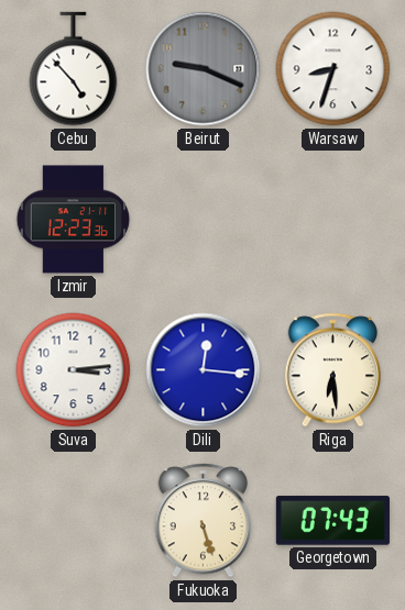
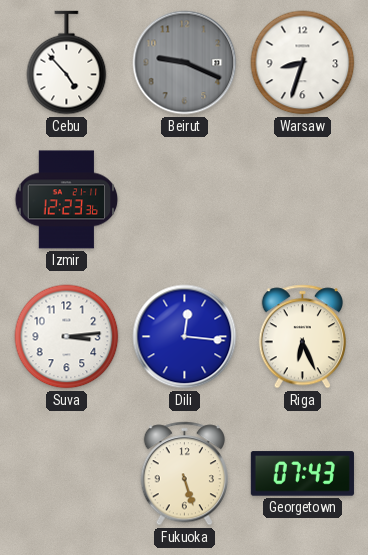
Riga: 6:29 -> 6:26
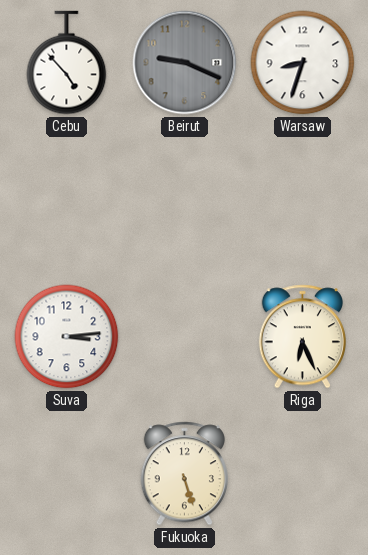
Izmir: 12:23 -> none
Dili: 12:16 -> none
Georgetown: 07:43 -> none
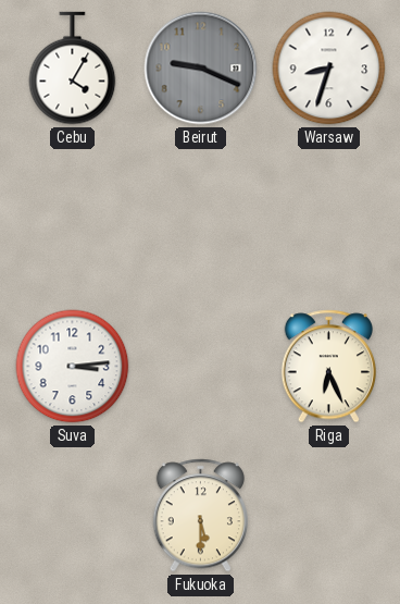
Cebu: 4:53 -> 4:05
Fukuoka: 5:27 -> 5:30
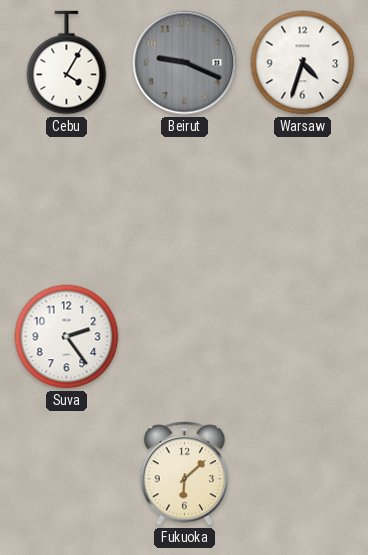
Warsaw: 8:33 -> 4:33
Suva: 3:14 -> 2:24
Riga: 6:26 -> none
Fukuoka: 5:30 -> 6:08
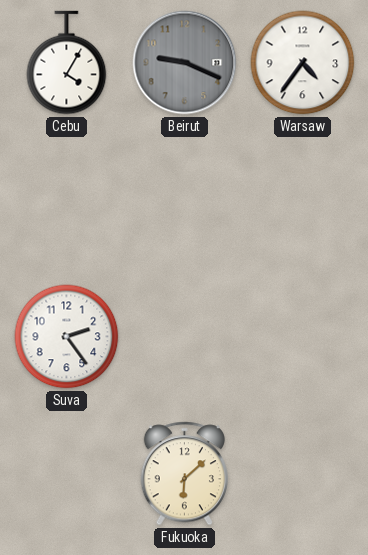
Warsaw: 4:33 -> 4:36
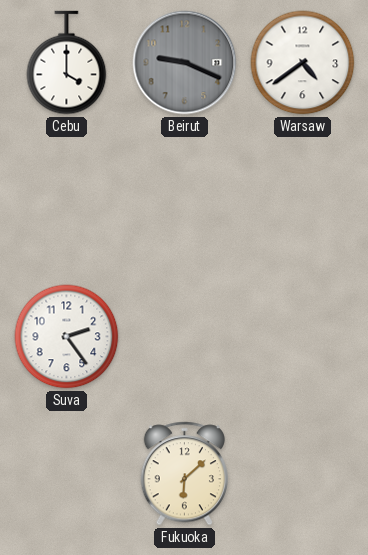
Cebu: 4:05 -> 4:00
Warsaw: 4:36 -> 4:39
